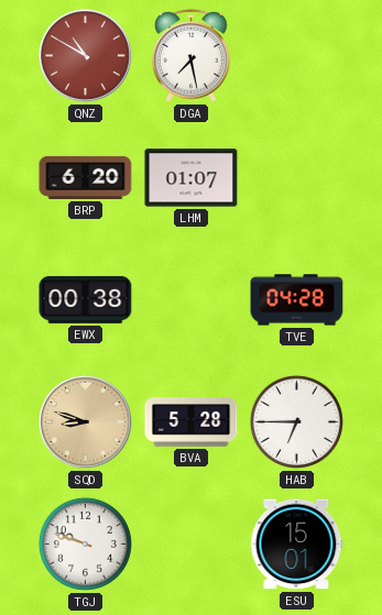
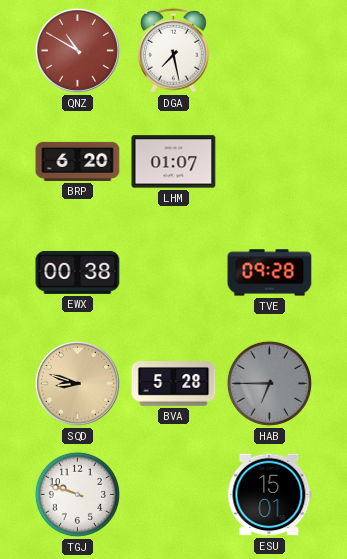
TVE: 04:28 -> 09:28
HAB dial: white -> grey
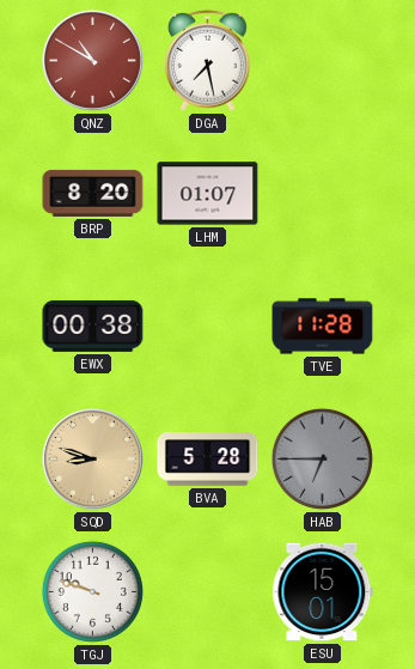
BRP: 6:20 -> 8:20
TVE: 09:28 -> 11:28
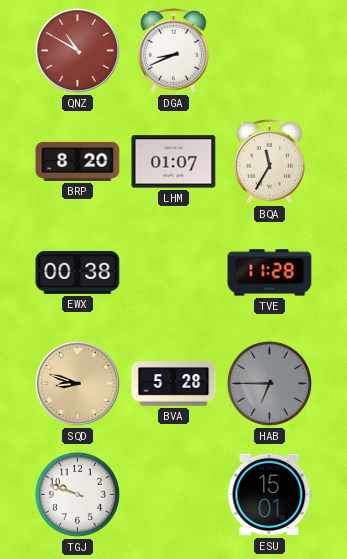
DGA: 7:28 -> 8:41
BQA: none -> 11:35
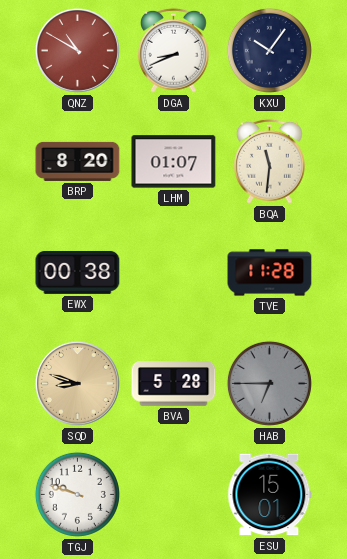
KXU: none -> 10:06
BQA: 11:35 -> 11:31
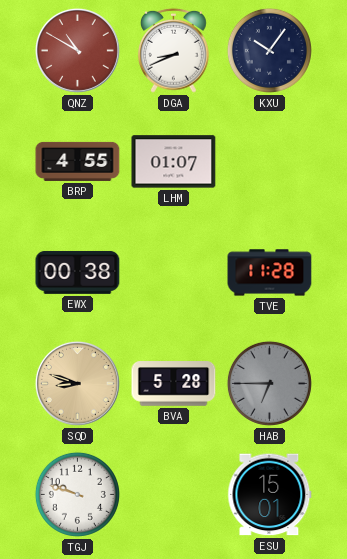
BRP: 8:20 -> 4:55
BQA: 11:31 -> none
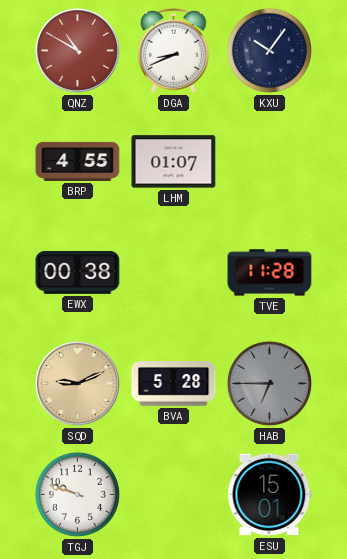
SQD: 8:48 -> 9:11
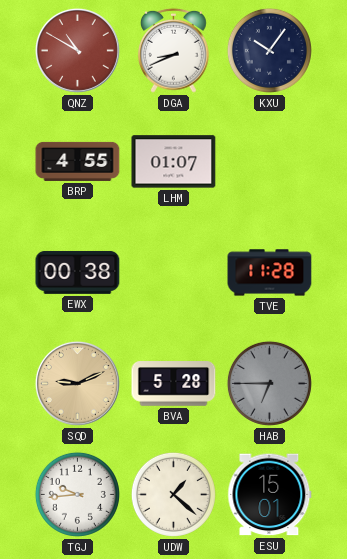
TGJ: 9:48 -> 9:44
UDW: none -> 1:22
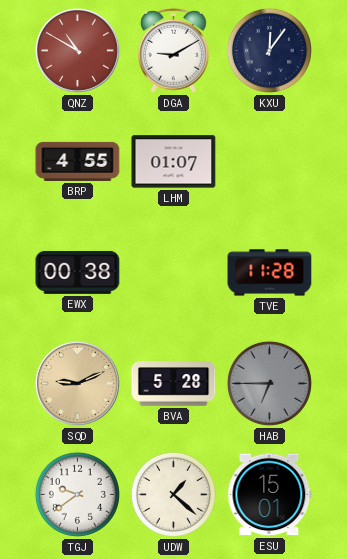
DGA: 8:41 -> 9:10
KXU: 10:06 -> 12:06
TGJ: 9:44 -> 9:39
